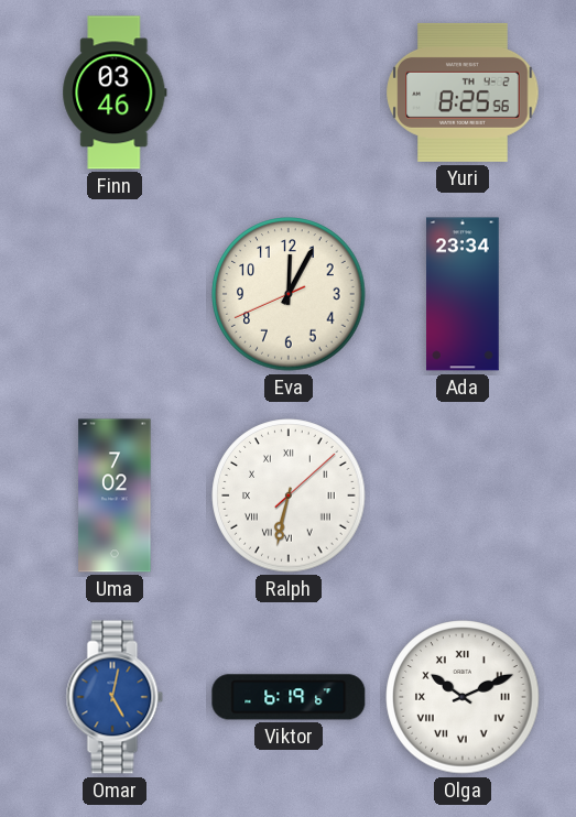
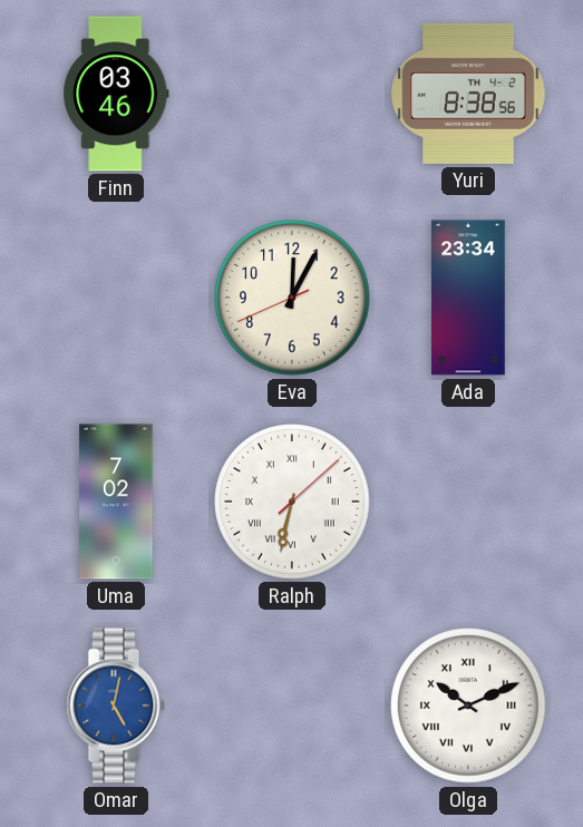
Yuri: 8:25 -> 8:38
Viktor: 6:19 -> none
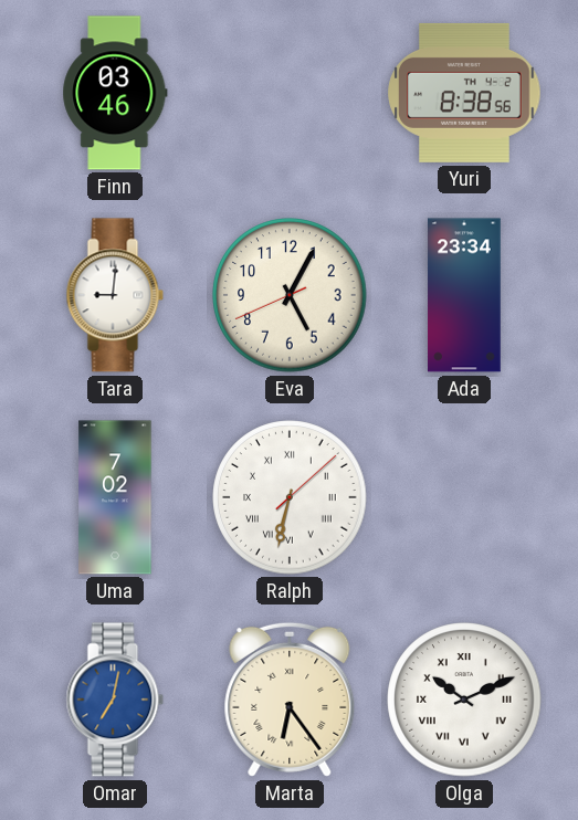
Tara: none -> 9:01
Eva: 12:04 -> 5:04
Omar: 5:02 -> 7:02
Marta: none -> 6:24
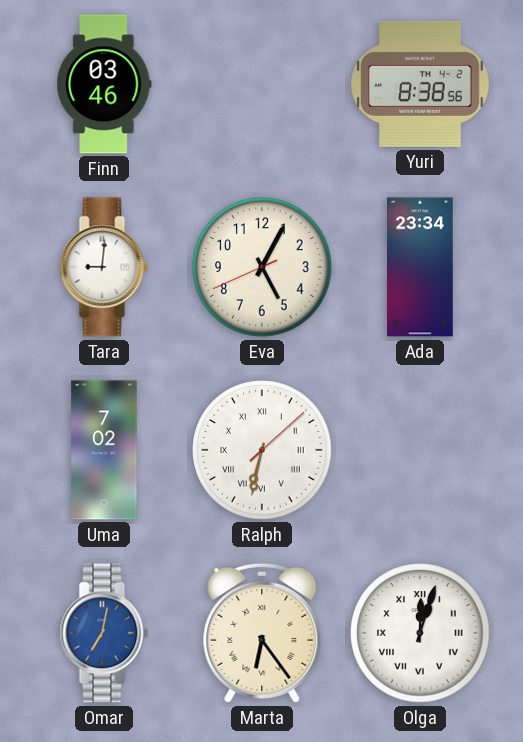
Olga: 10:11 -> 12:03
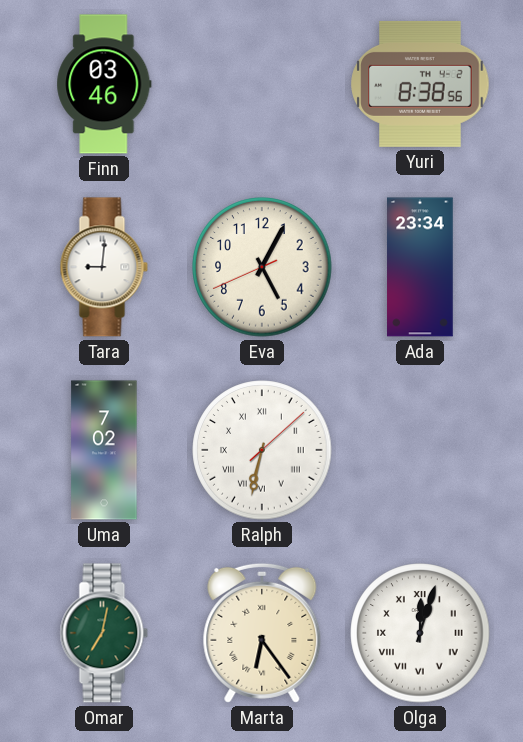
Omar dial: blue -> green
